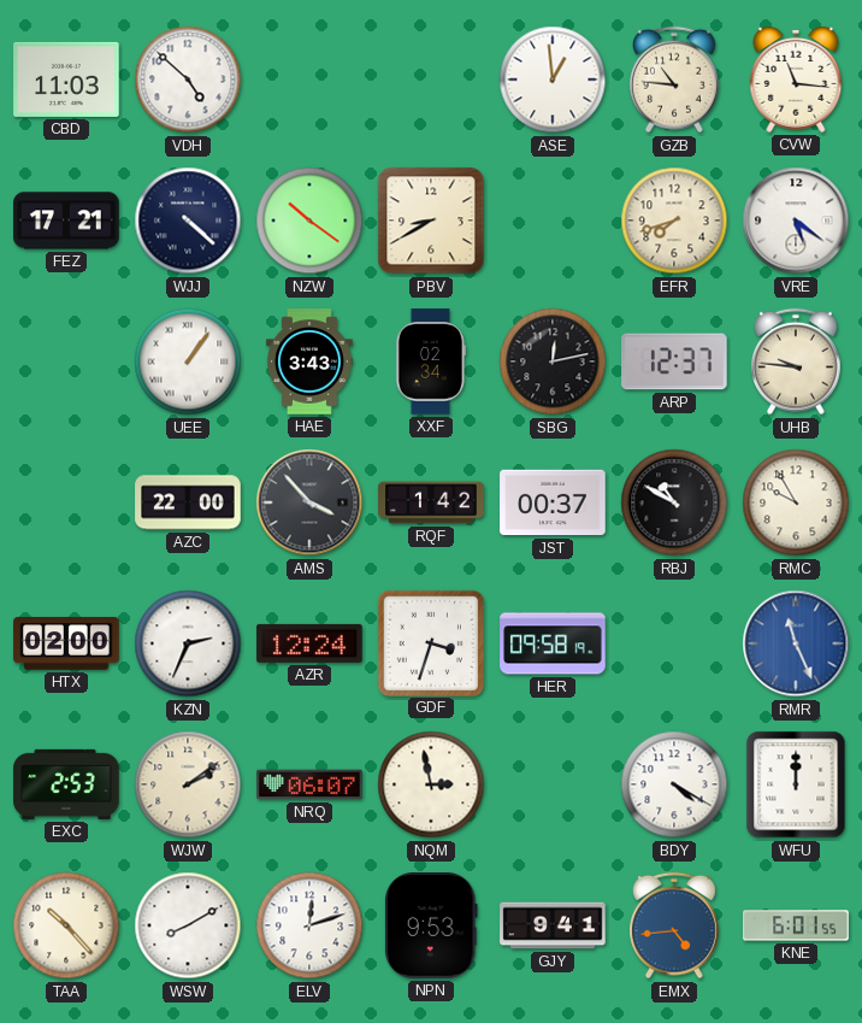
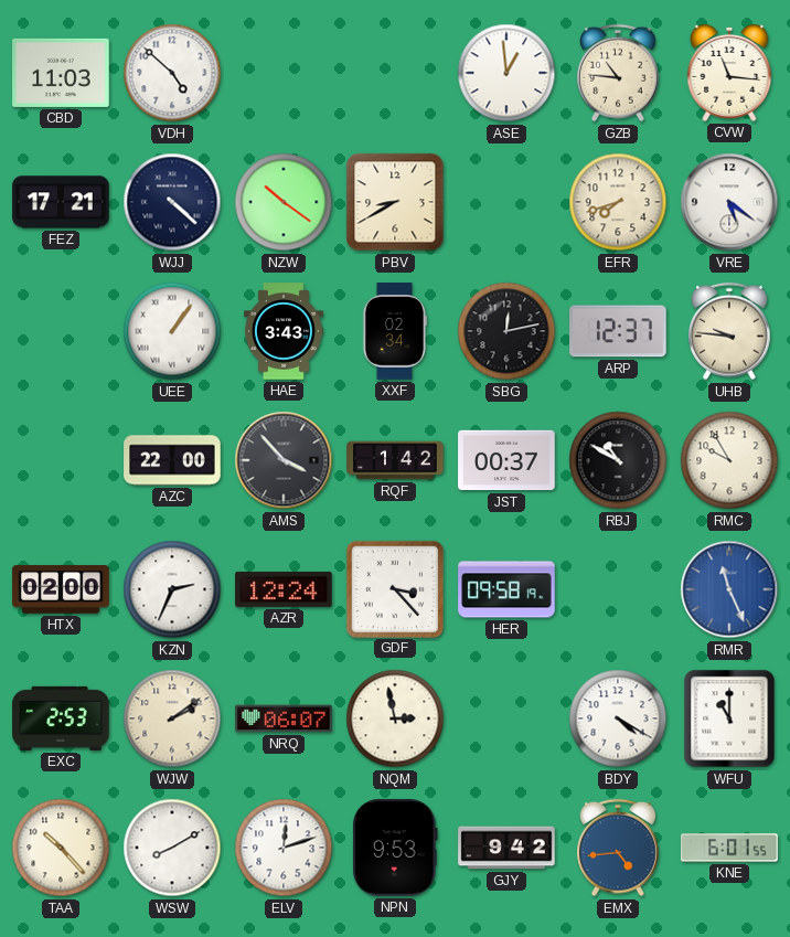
GDF: 3:33 -> 3:23
WFU: 12:00 -> 11:00
GJY: 9:41 -> 9:42
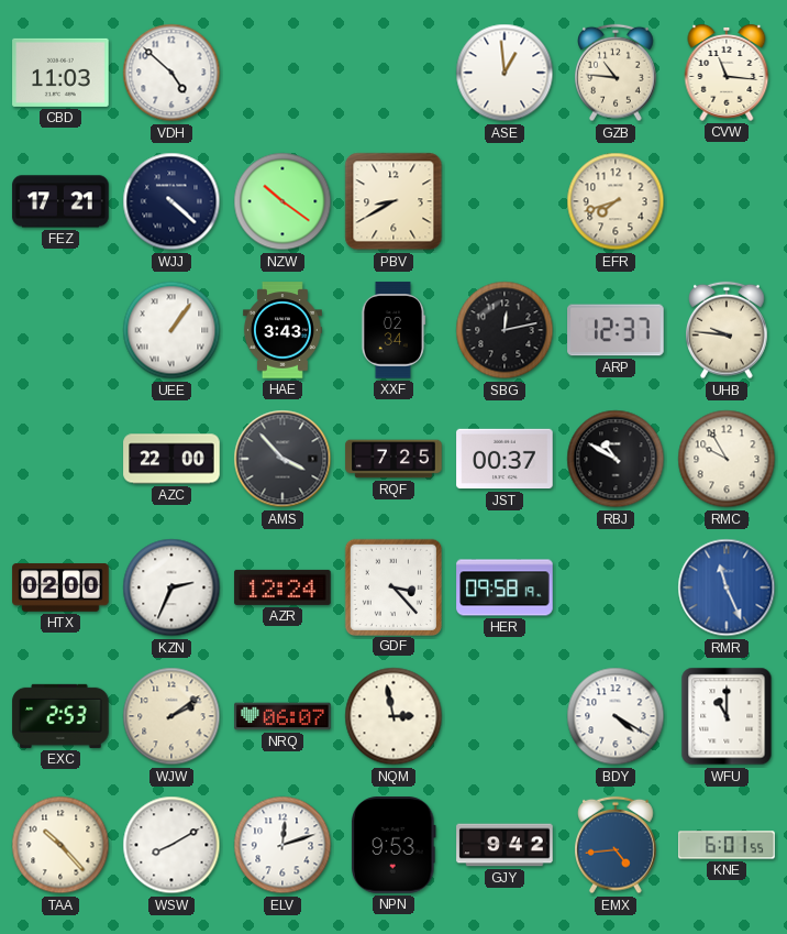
VRE: 5:21 -> none
RQF: 1:42 -> 7:25
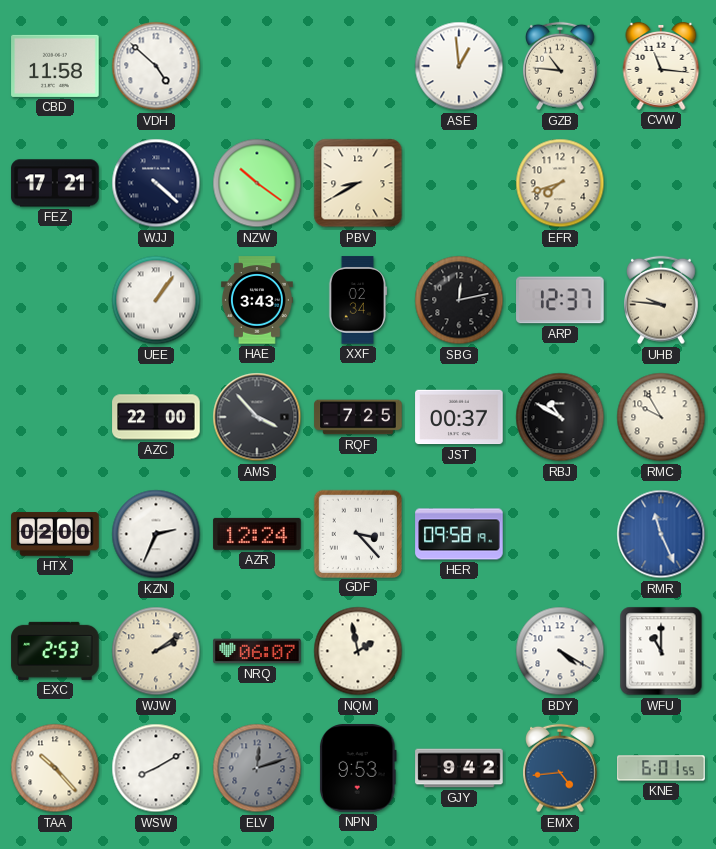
CBD: 11:03 -> 11:58
NQM: 2:58 -> 1:58
ELV dial: white -> grey
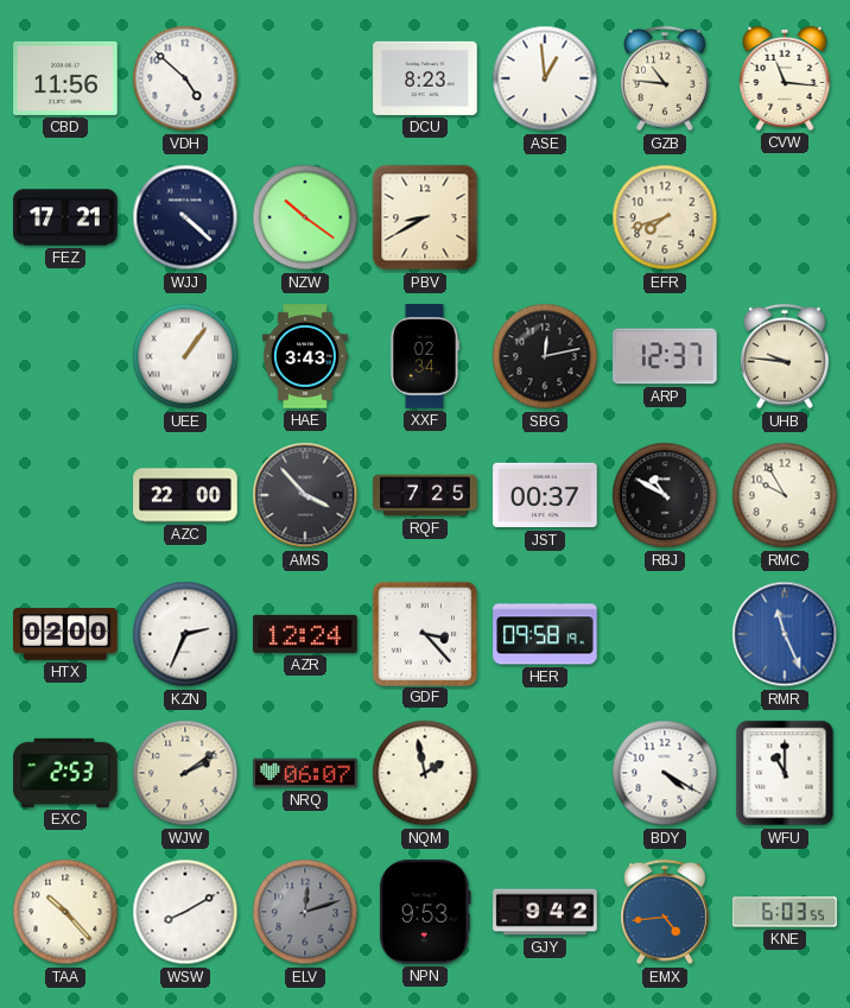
CBD: 11:58 -> 11:56
DCU: none -> 8:23
KNE: 6:01 -> 6:03
